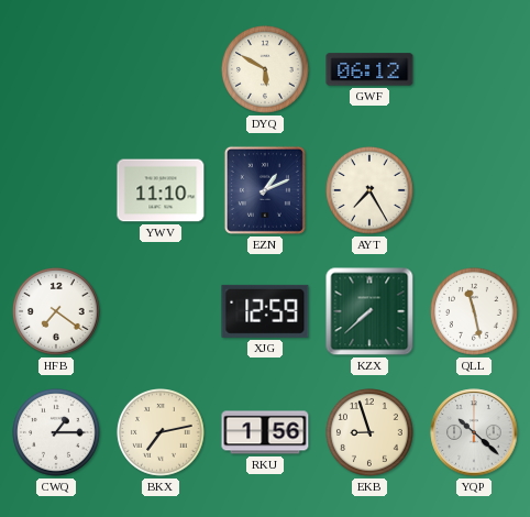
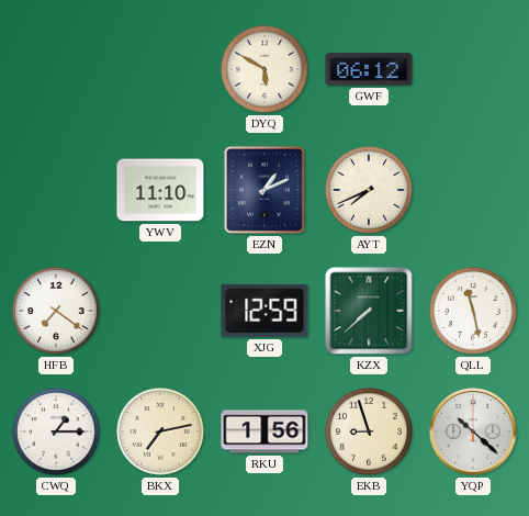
AYT: 7:25 -> 7:41
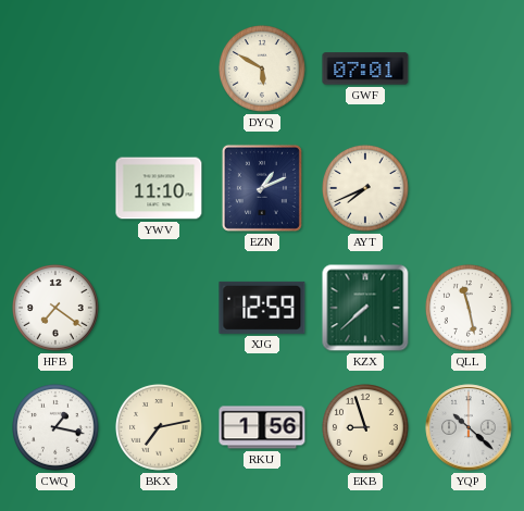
GWF: 06:12 -> 07:01
CWQ: 1:15 -> 1:17
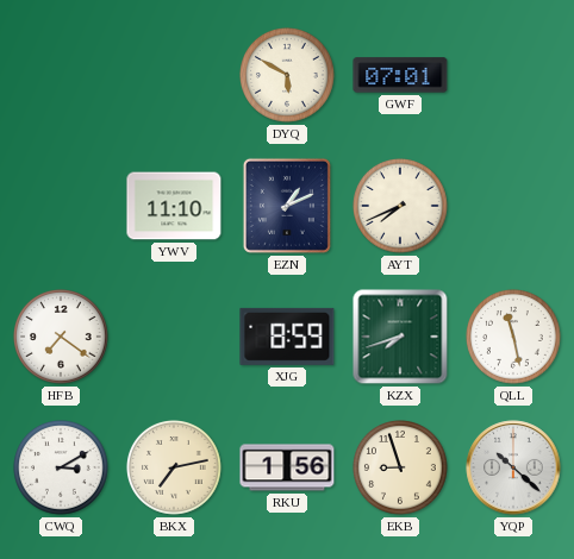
XJG: 12:59 -> 8:59
KZX: 7:38 -> 7:42
CWQ: 1:17 -> 3:10
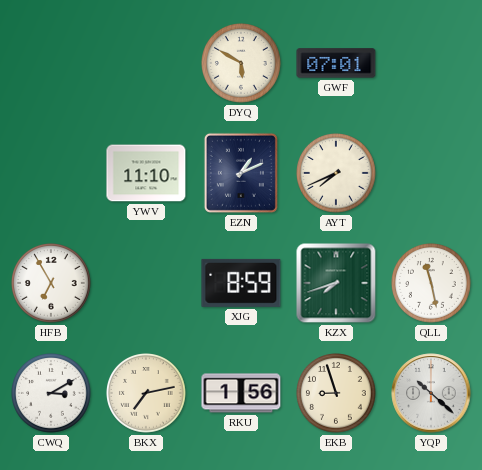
HFB: 7:21 -> 6:55
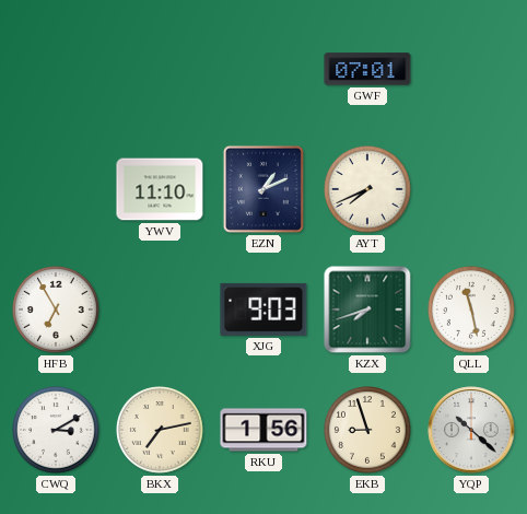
DYQ: 5:50 -> none
XJG: 8:59 -> 9:03
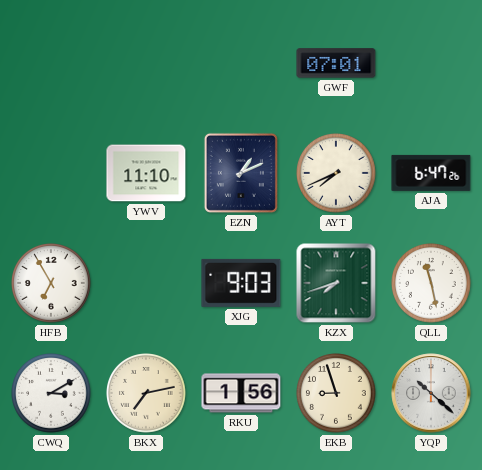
AJA: none -> 6:47
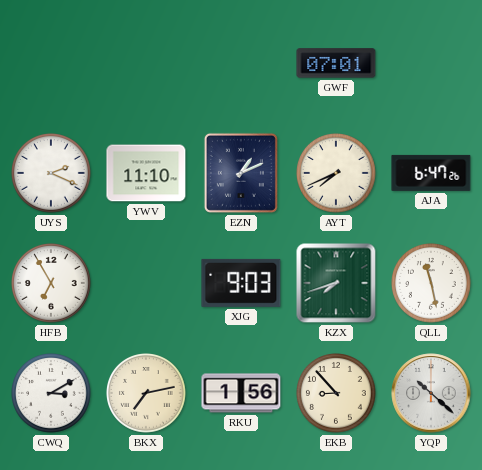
UYS: none -> 2:19
EKB: 8:57 -> 8:53
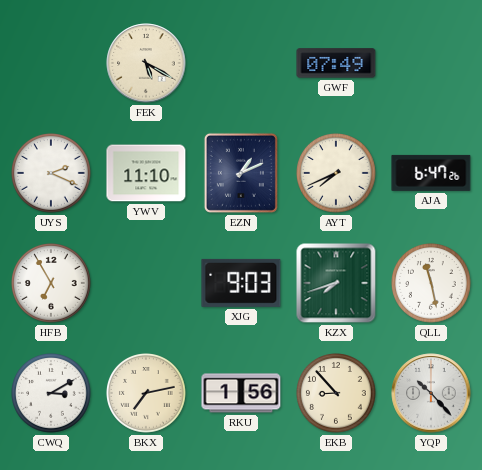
FEK: none -> 5:20
GWF: 07:01 -> 07:49
YQP: 10:22 -> 10:23
